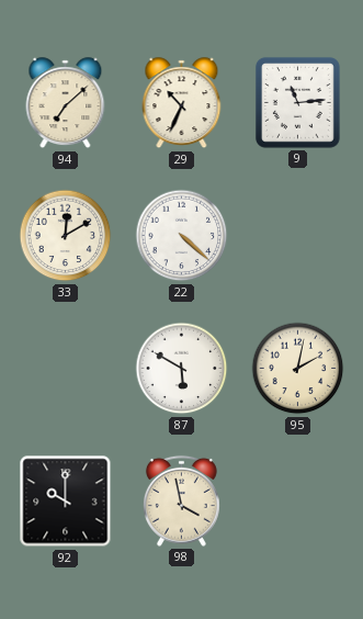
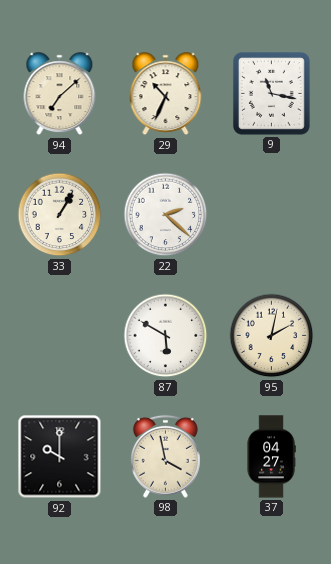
9: 11:14 -> 11:17
33: 12:10 -> 1:05
22: 4:22 -> 2:22
37: none -> 04:27
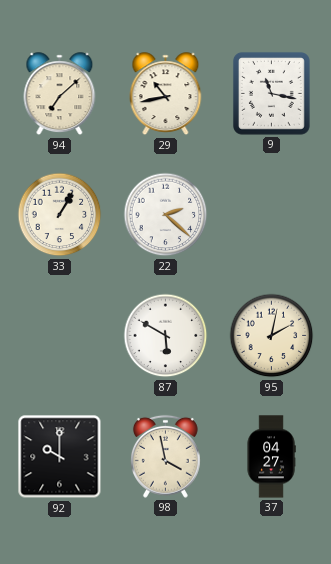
29: 10:34 -> 10:43
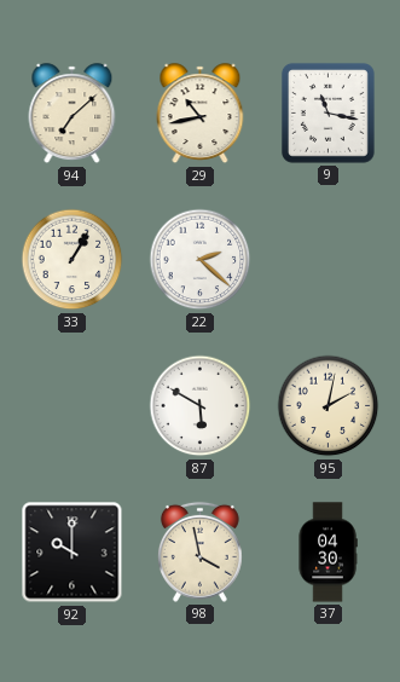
37: 04:27 -> 04:30
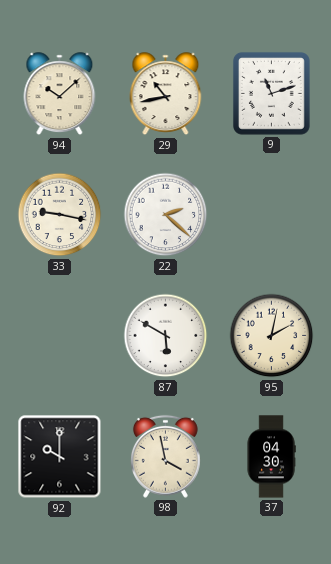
94: 7:08 -> 10:08
9: 11:17 -> 11:12
33: 1:05 -> 9:17
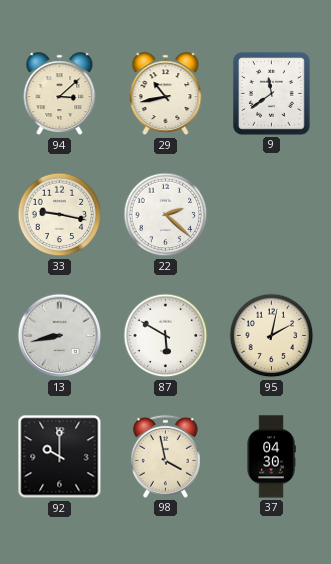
94: 10:08 -> 3:08
9: 11:12 -> 11:39
13: none -> 8:43
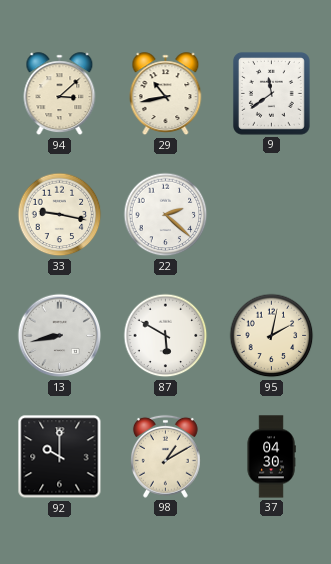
98: 3:58 -> 1:10
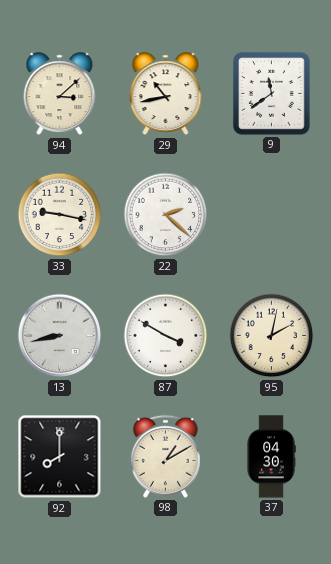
87: 5:50 -> 3:50
92: 10:00 -> 8:00
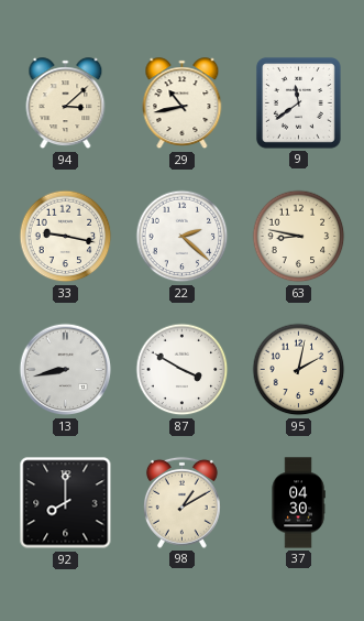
63: none -> 8:47
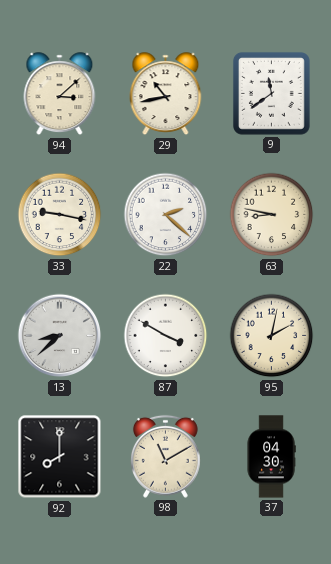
13: 8:43 -> 8:38
98: 1:10 -> 11:10
